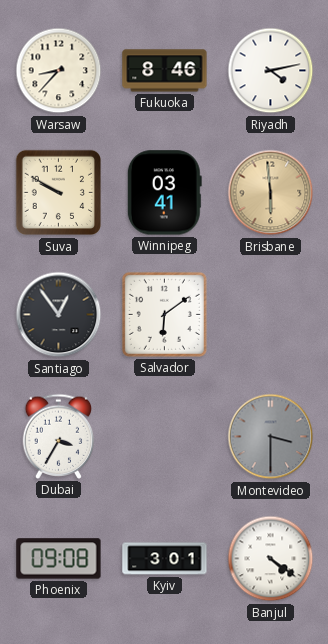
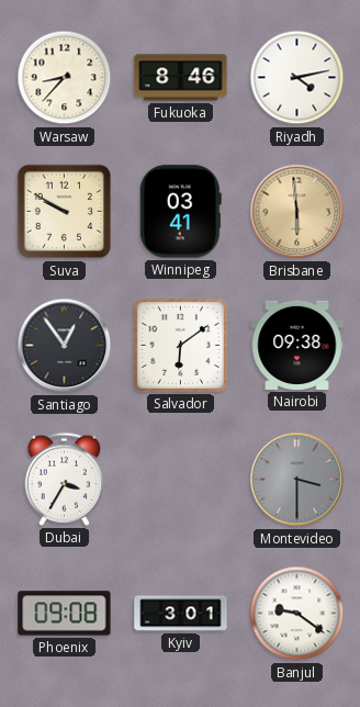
Nairobi: none -> 09:38
Banjul: 4:21 -> 9:21
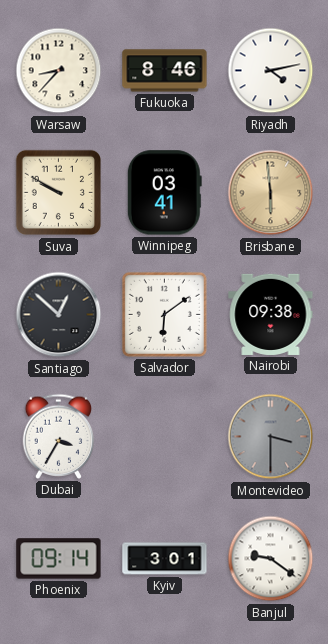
Santiago: 12:54 -> 12:52
Phoenix: 09:08 -> 09:14
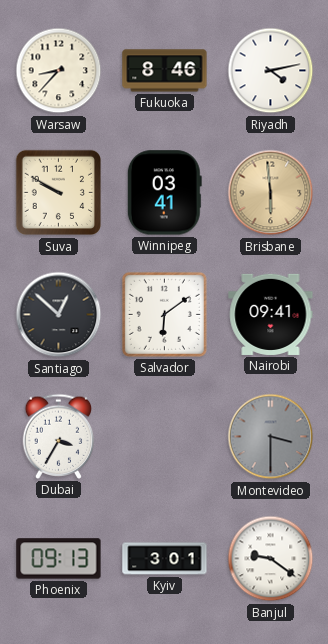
Nairobi: 09:38 -> 09:41
Phoenix: 09:14 -> 09:13
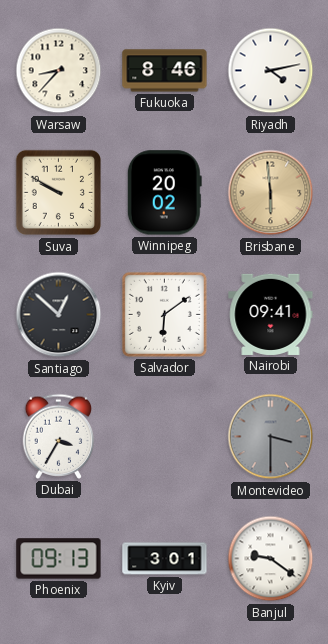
Winnipeg: 03:41 -> 20:02
